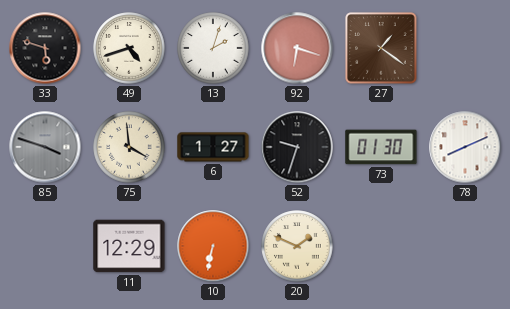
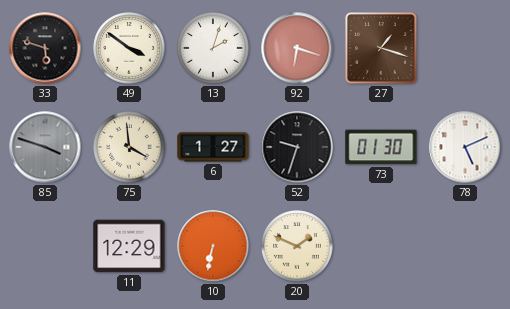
49: 4:42 -> 3:51
27: 1:21 -> 1:18
78: 8:11 -> 5:11
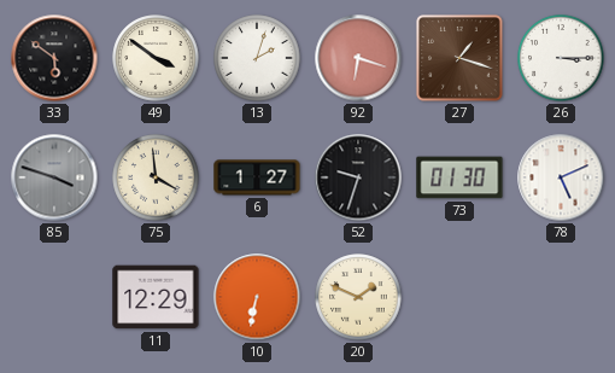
33: 5:48 -> 5:51
26: none -> 3:15
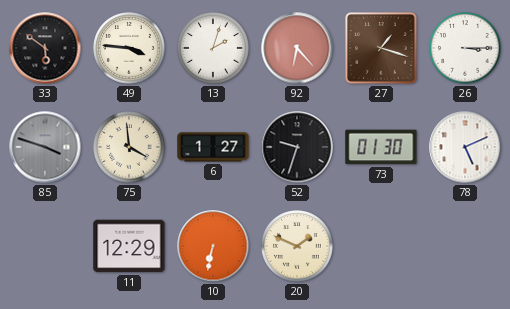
49: 3:51 -> 3:46
92: 6:18 -> 6:23
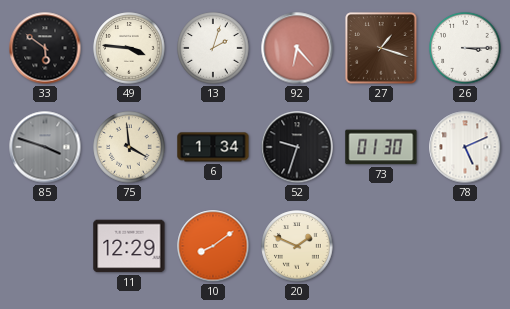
6: 1:27 -> 1:34
10: 6:32 -> 8:09
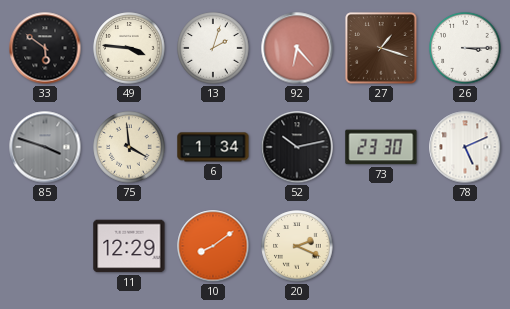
52: 9:33 -> 10:13
73: 01:30 -> 23:30
20: 1:49 -> 2:19
